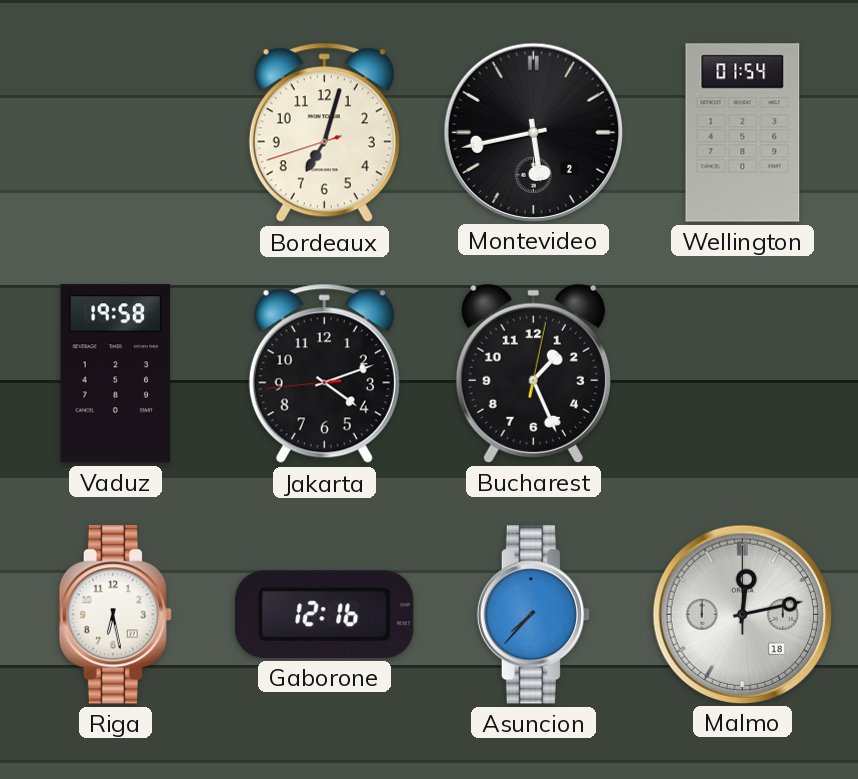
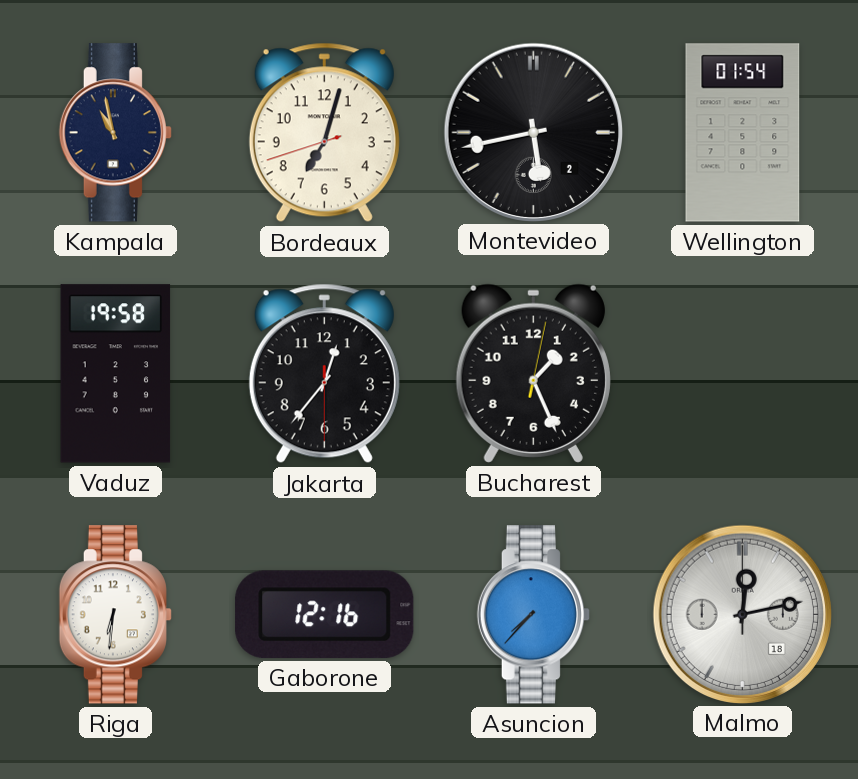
Kampala: none -> 10:58
Jakarta: 4:11 -> 12:36
Riga: 6:28 -> 6:31
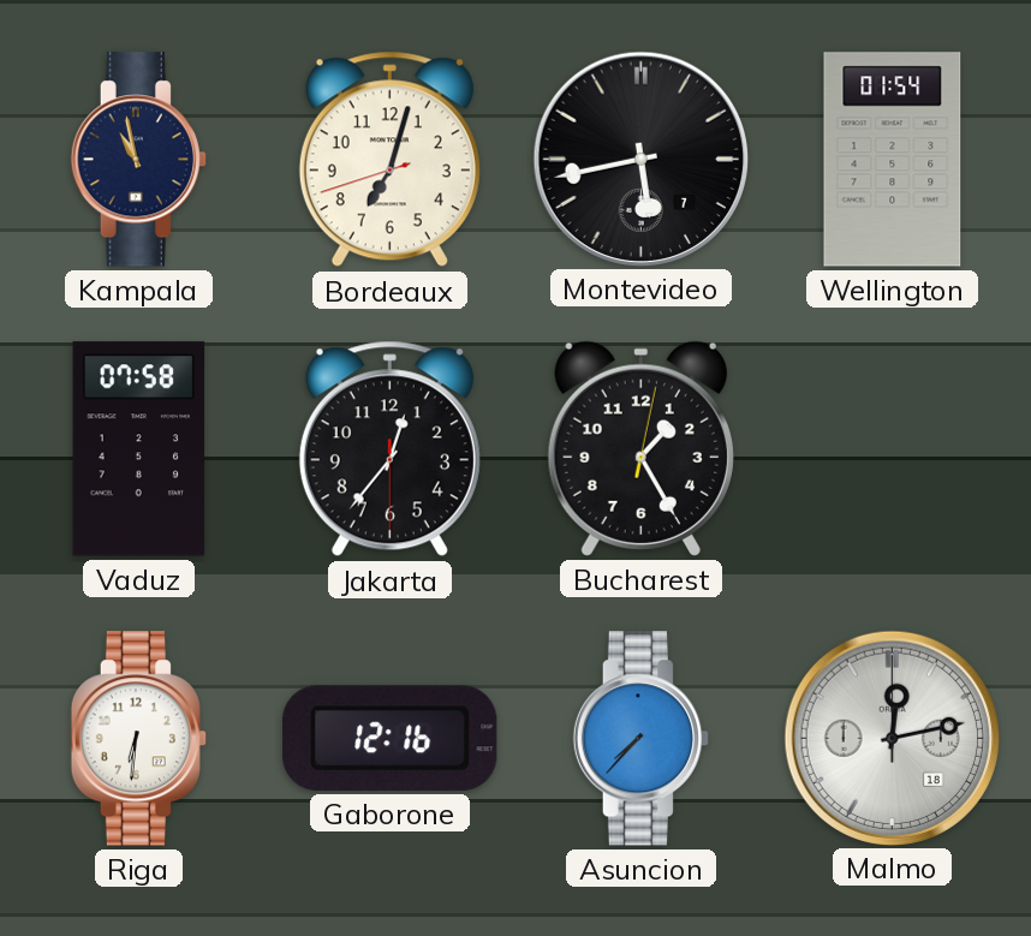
Montevideo date: 2 -> 7
Vaduz: 19:58 -> 07:58
Bucharest: 1:26 -> 1:25
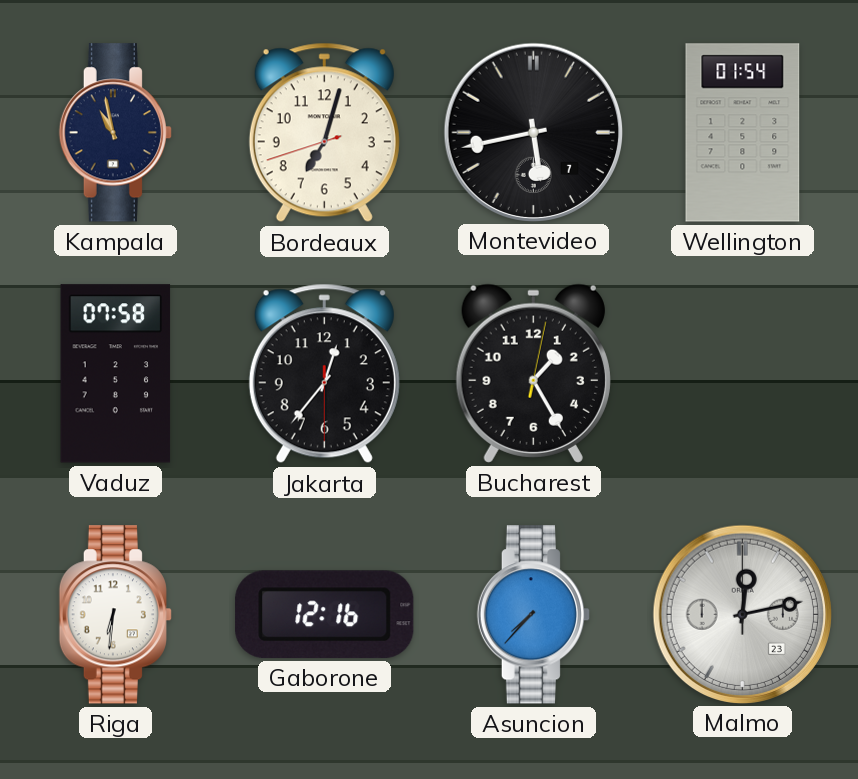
Malmo date: 18 -> 23
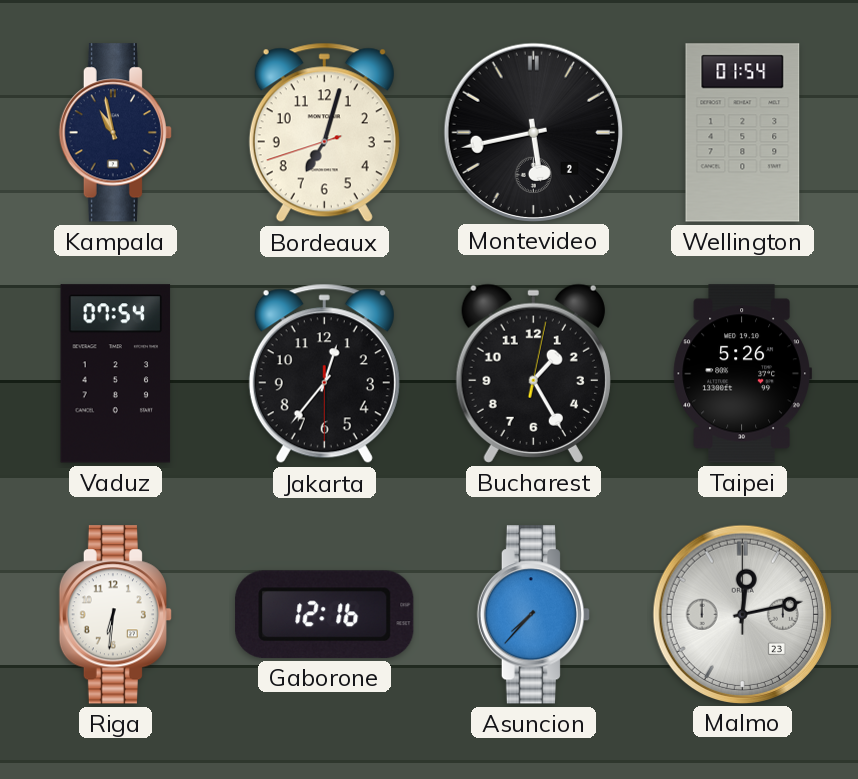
Montevideo date: 7 -> 2
Vaduz: 07:58 -> 07:54
Taipei: none -> 5:26
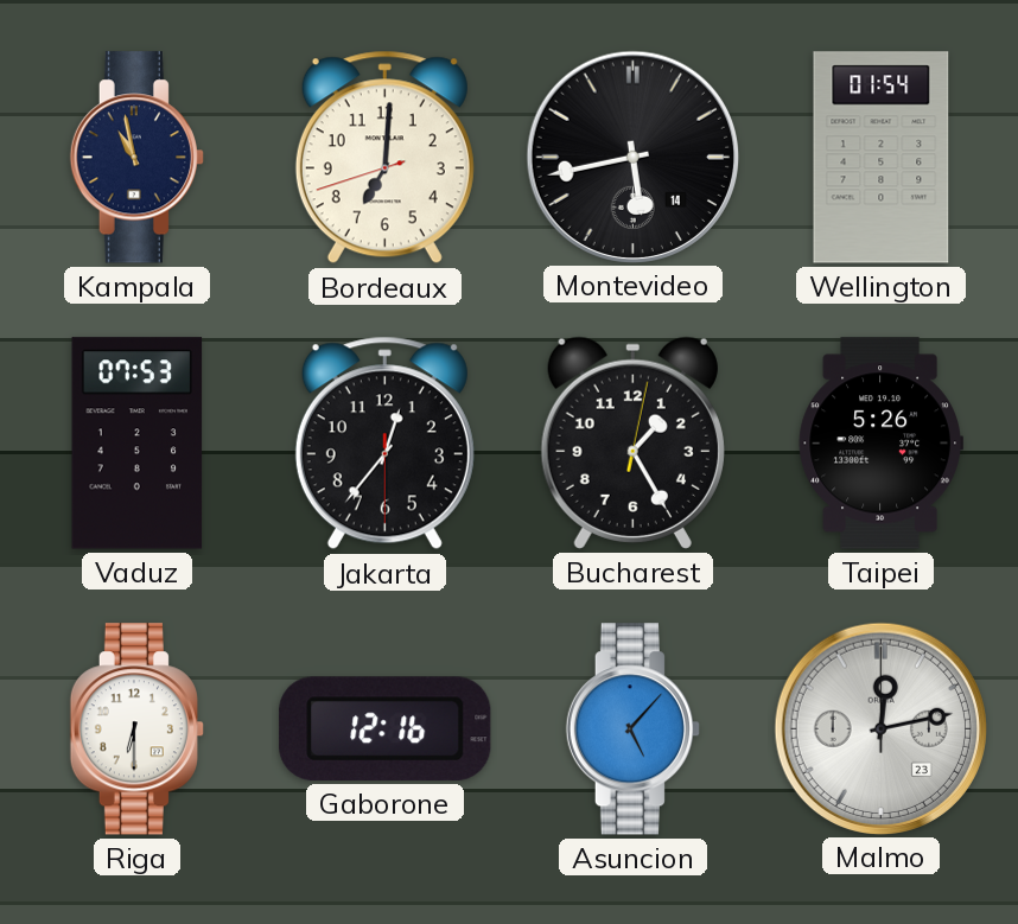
Bordeaux: 7:02 -> 7:00
Montevideo date: 2 -> 14
Vaduz: 07:54 -> 07:53
Riga: 6:31 -> 6:30
Asuncion: 7:37 -> 5:07
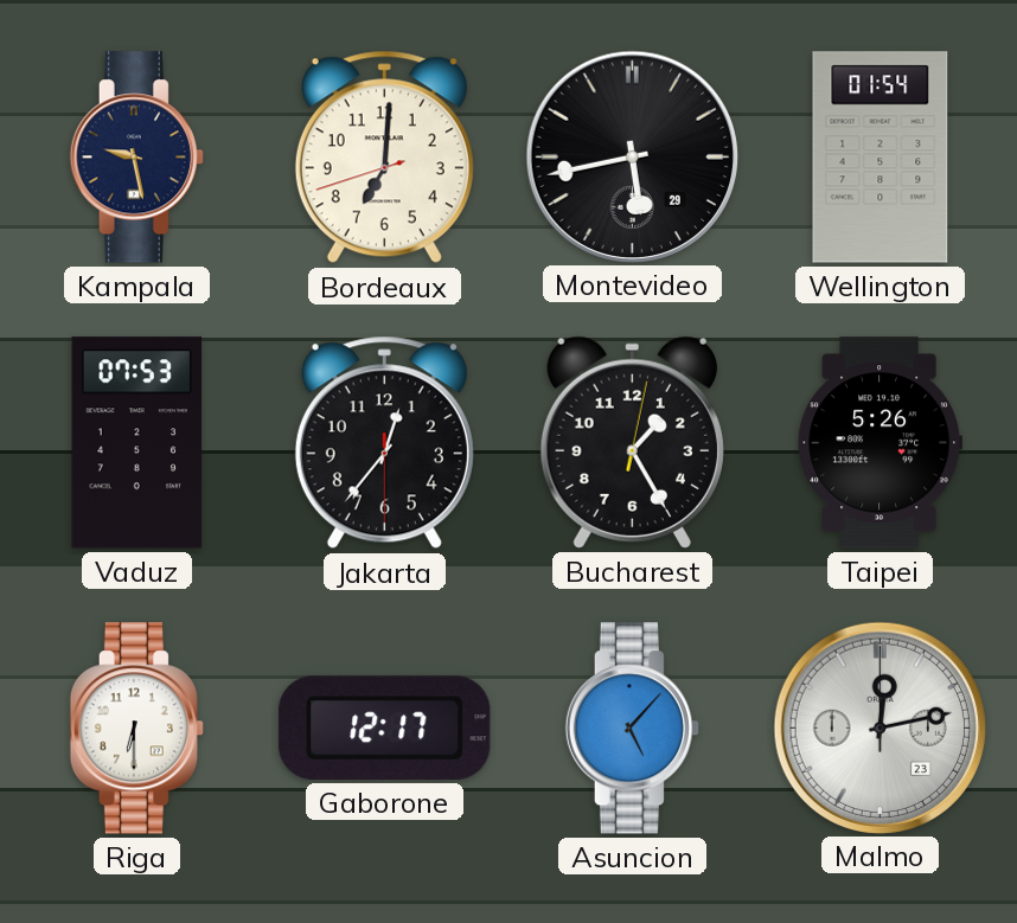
Kampala: 10:58 -> 9:28
Montevideo date: 14 -> 29
Gaborone: 12:16 -> 12:17
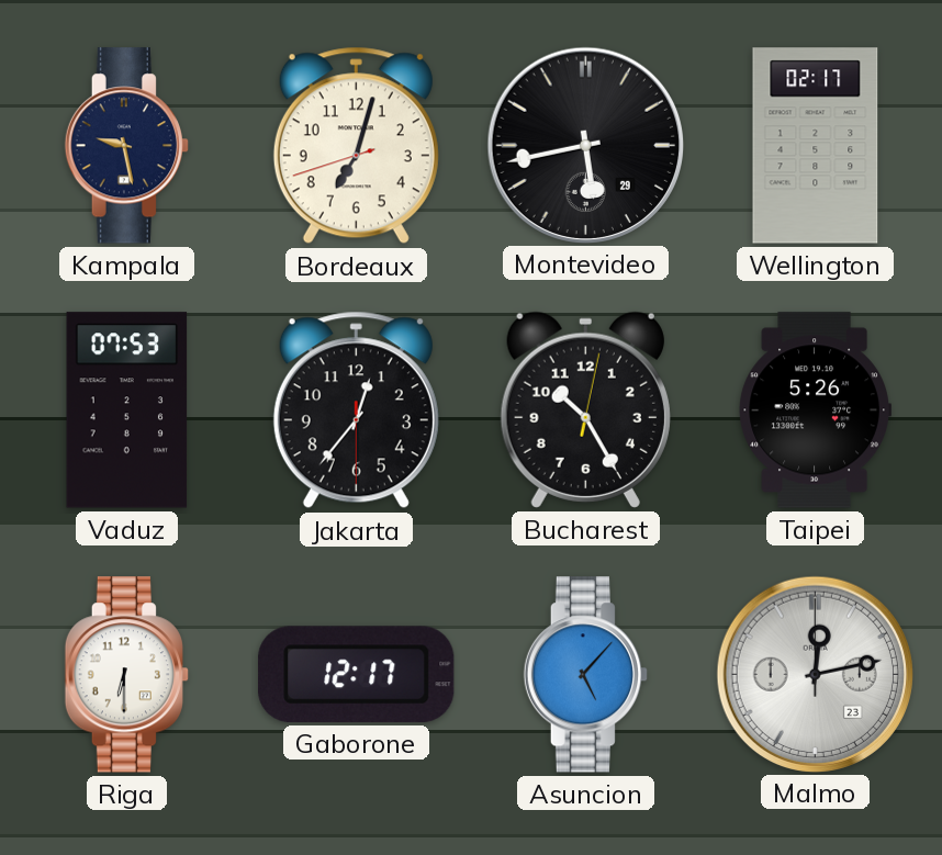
Bordeaux: 7:00 -> 7:02
Wellington: 01:54 -> 02:17
Bucharest: 1:25 -> 10:25
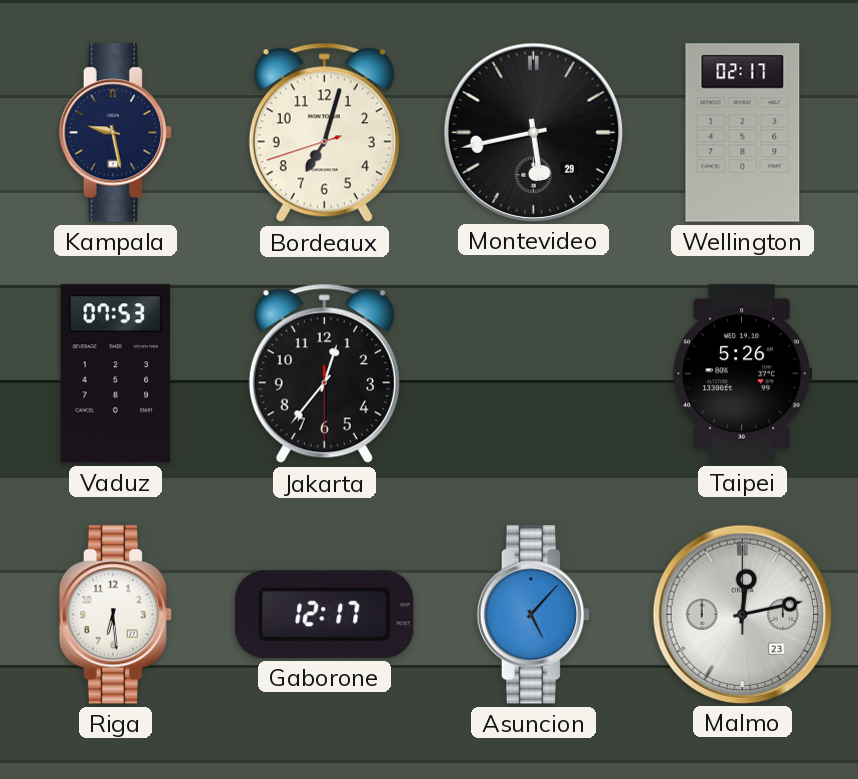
Bucharest: 10:25 -> none
Riga: 6:30 -> 6:29
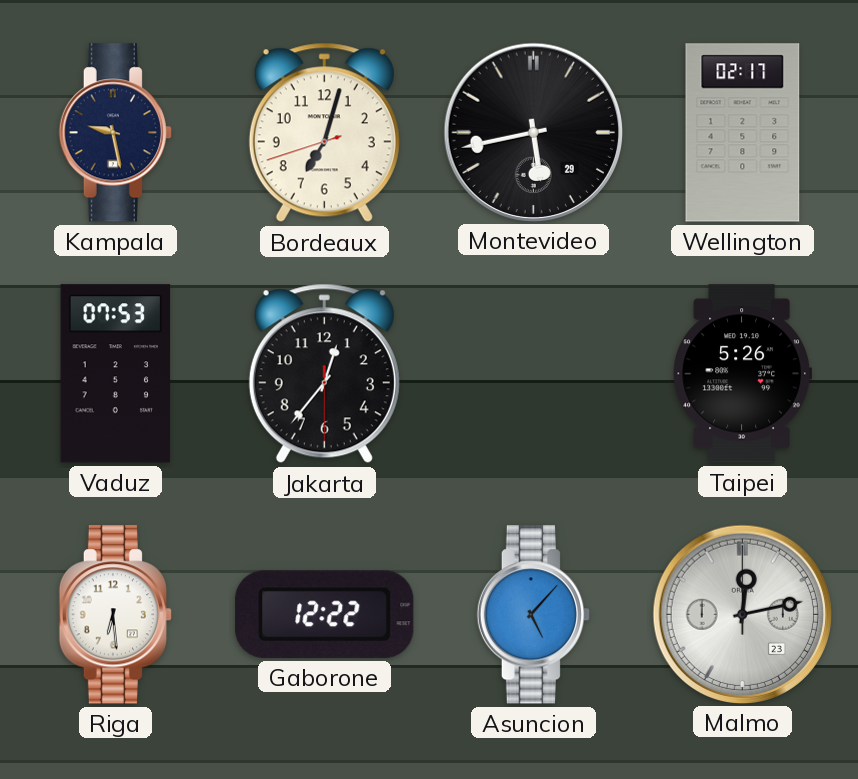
Gaborone: 12:17 -> 12:22
